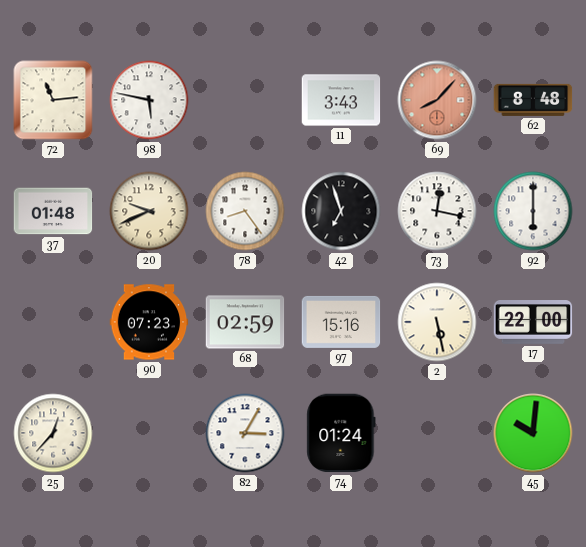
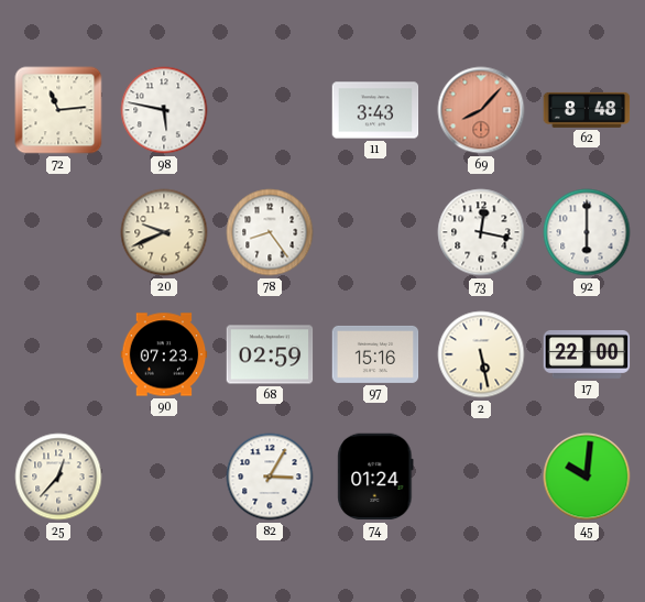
37: 01:48 -> none
42: 6:57 -> none
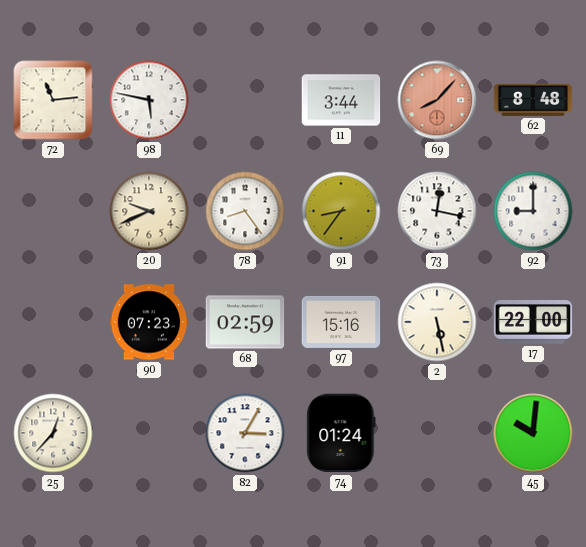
11: 3:43 -> 3:44
91: none -> 8:36
92: 6:00 -> 9:00
